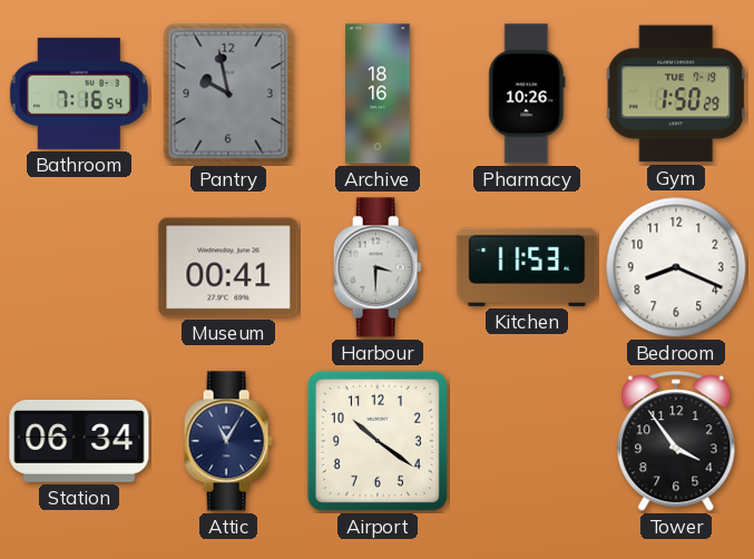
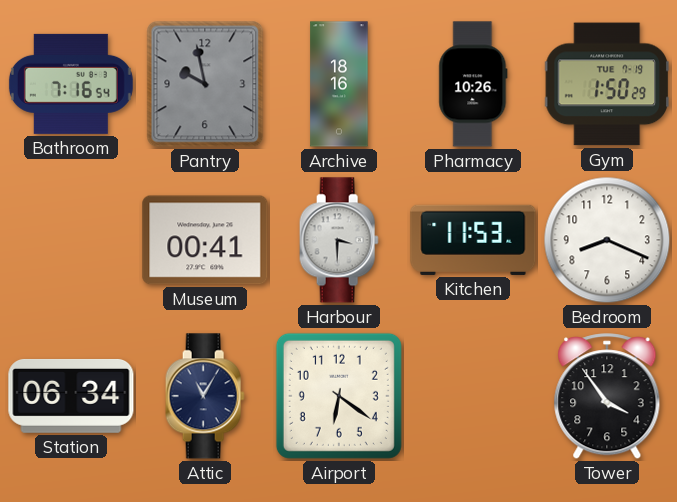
Airport: 10:21 -> 6:21
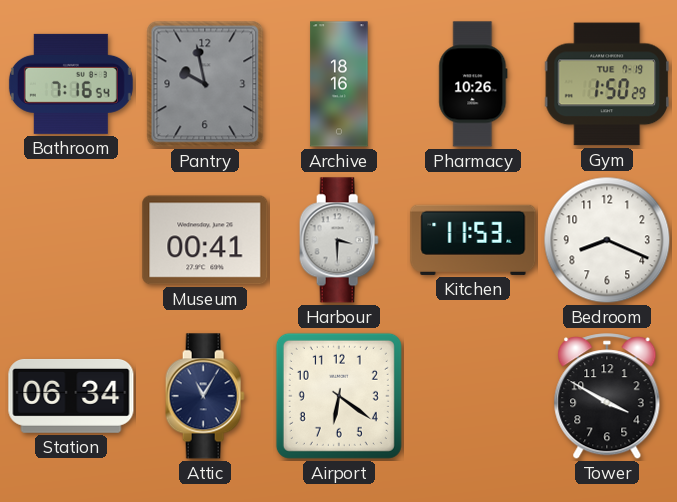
Tower: 3:54 -> 3:50
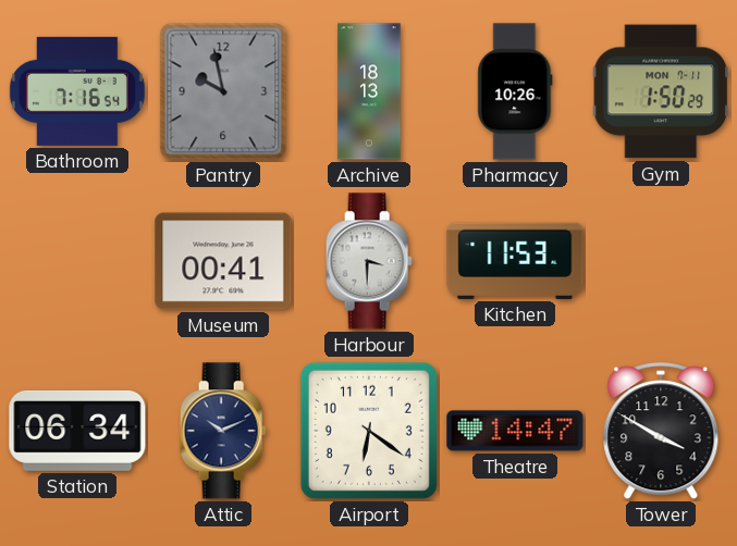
Archive: 18:16 -> 18:13
Gym date: TUE 7-19 -> MON 7-11
Bedroom: 8:19 -> none
Attic: 11:05 -> 10:11
Theatre: none -> 14:47
